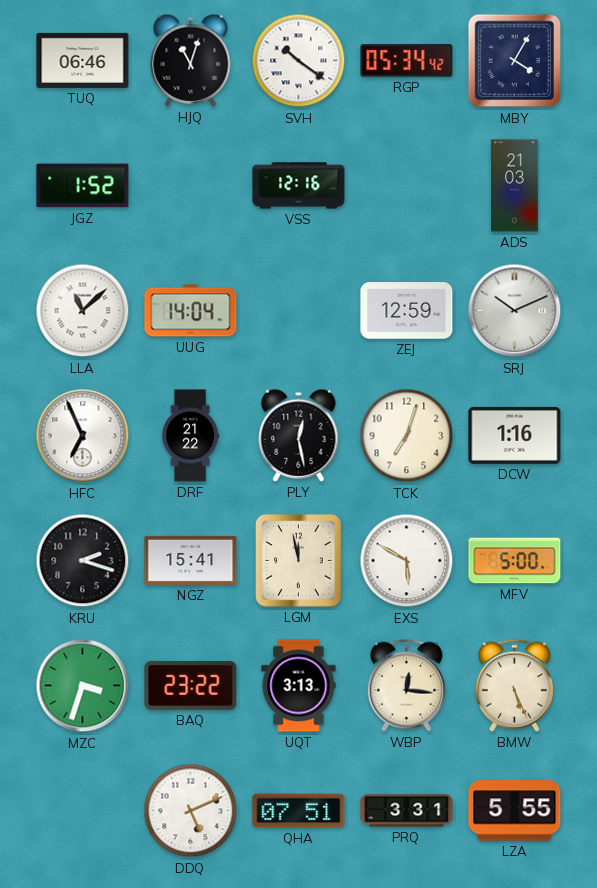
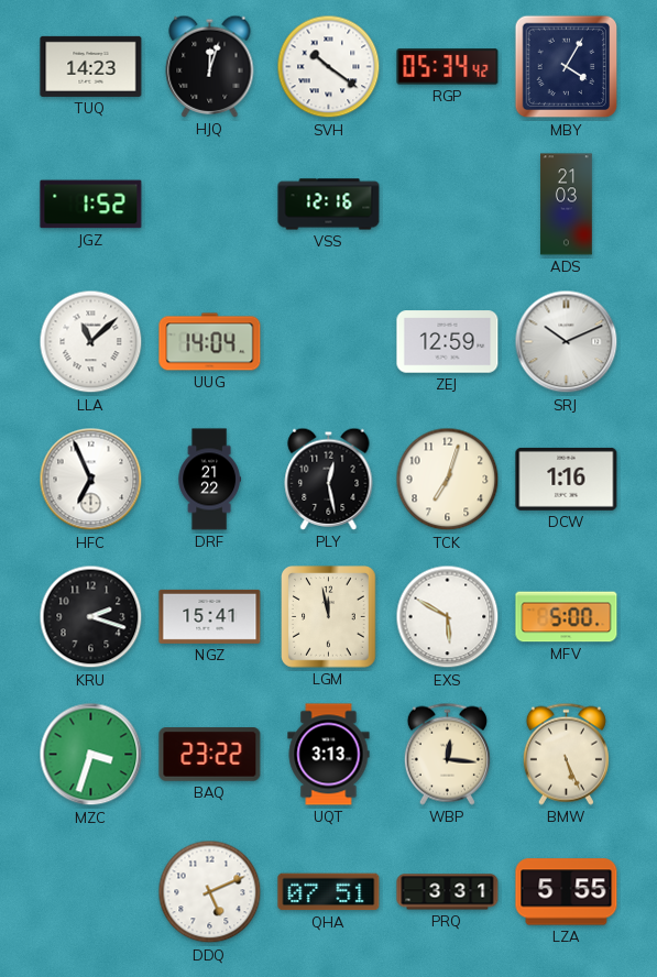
TUQ: 06:46 -> 14:23
HJQ: 11:03 -> 12:03
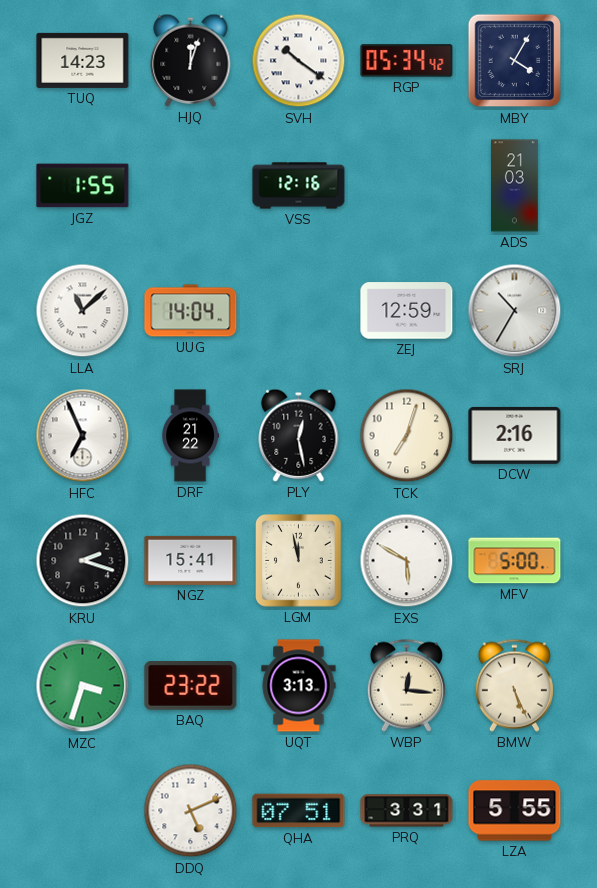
JGZ: 1:52 -> 1:55
SRJ: 10:11 -> 10:35
DCW: 1:16 -> 2:16
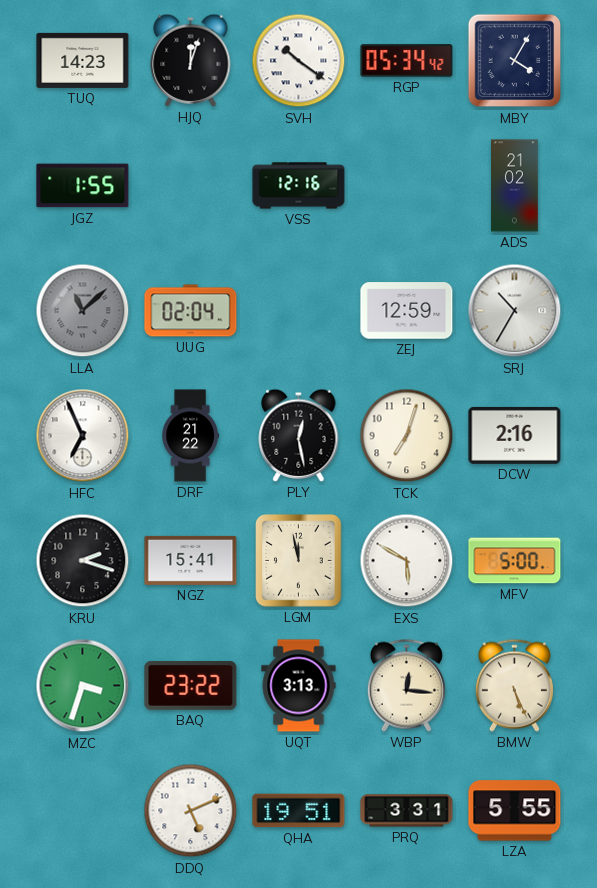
ADS: 21:03 -> 21:02
LLA dial: white -> grey
UUG: 14:04 -> 02:04
QHA: 07:51 -> 19:51
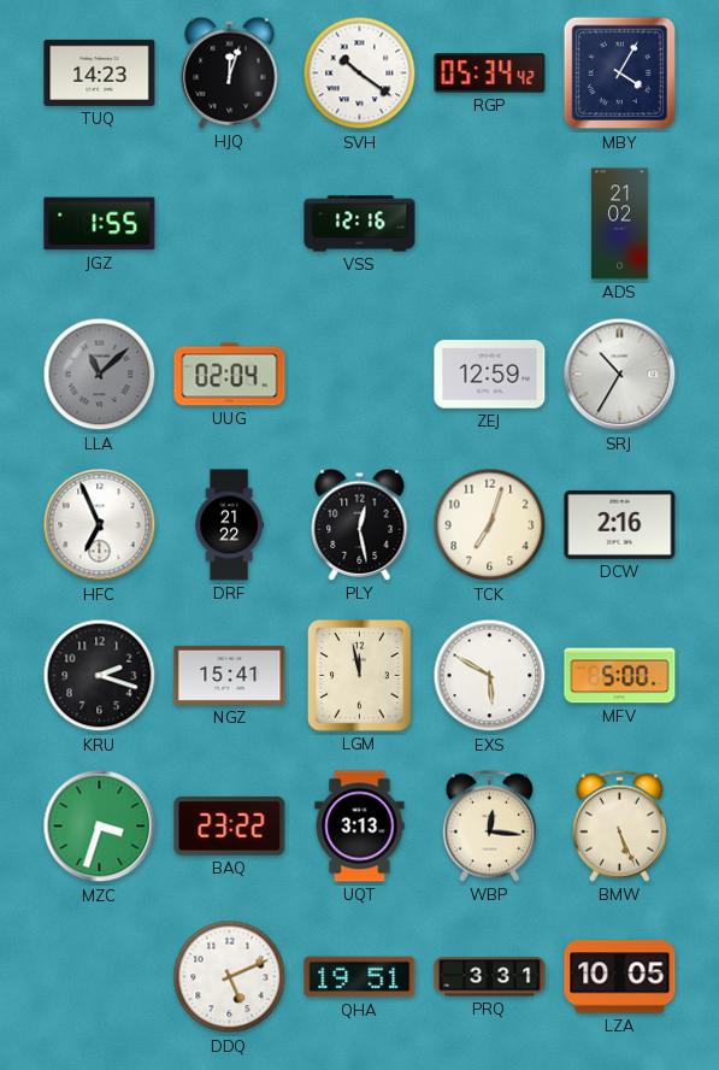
LZA: 5:55 -> 10:05
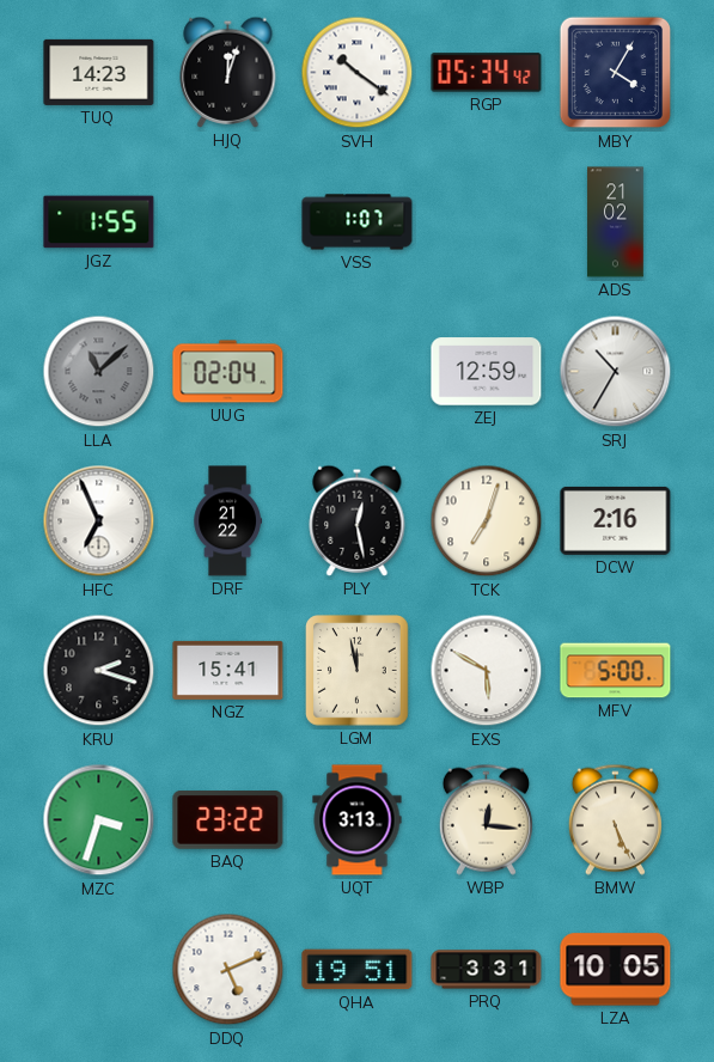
VSS: 12:16 -> 1:07
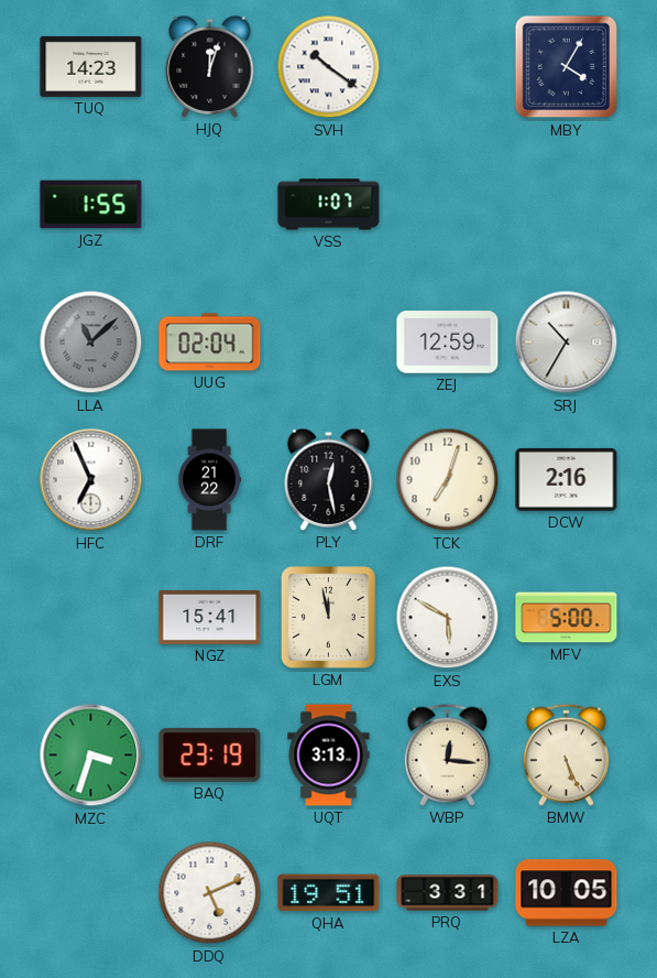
RGP: 05:34 -> none
ADS: 21:02 -> none
KRU: 2:18 -> none
BAQ: 23:22 -> 23:19
